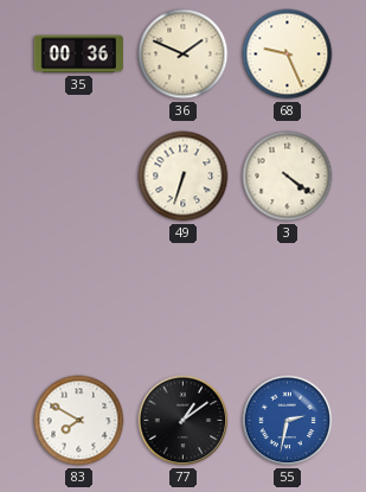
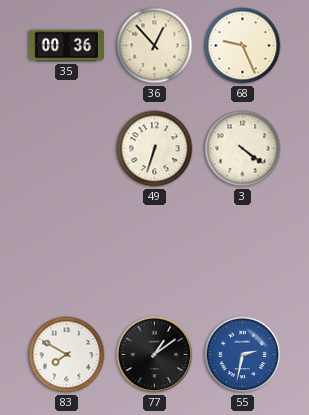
36: 1:49 -> 12:53
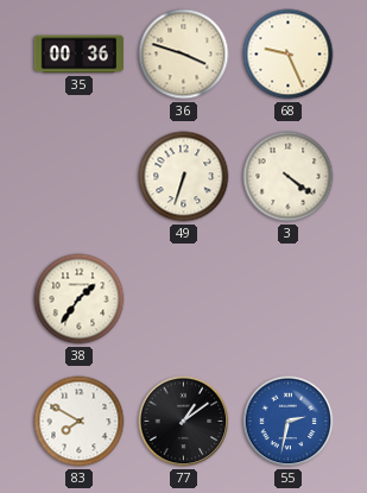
36: 12:53 -> 3:48
38: none -> 1:36
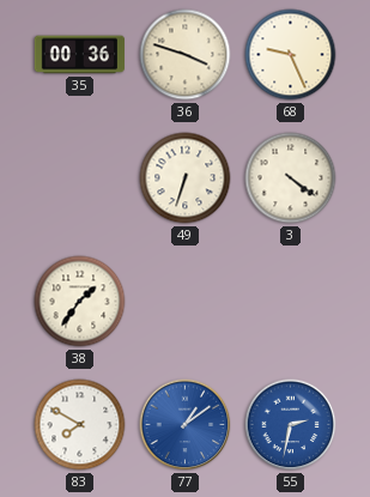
77 dial: black -> blue
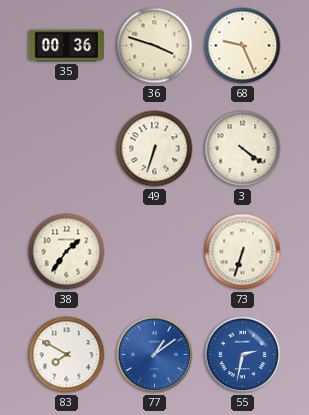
73: none -> 6:33
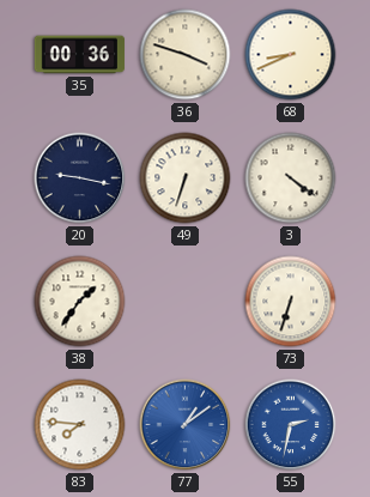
68: 9:26 -> 8:41
20: none -> 9:17
83: 7:50 -> 7:46
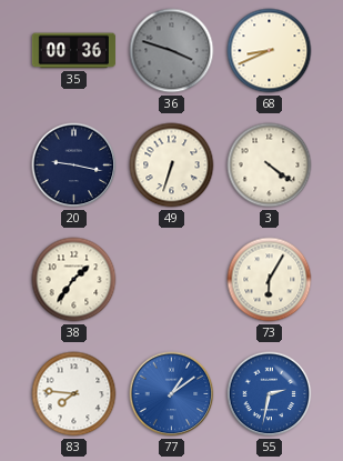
36 dial: cream -> grey
73: 6:33 -> 6:05
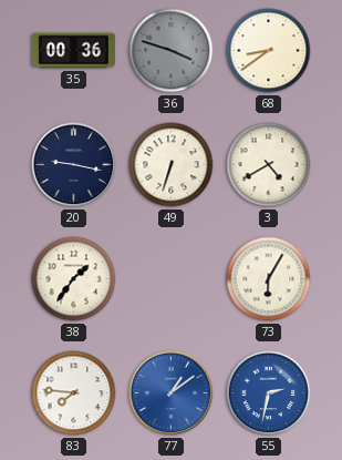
68: 8:41 -> 8:39
3: 4:21 -> 4:40
